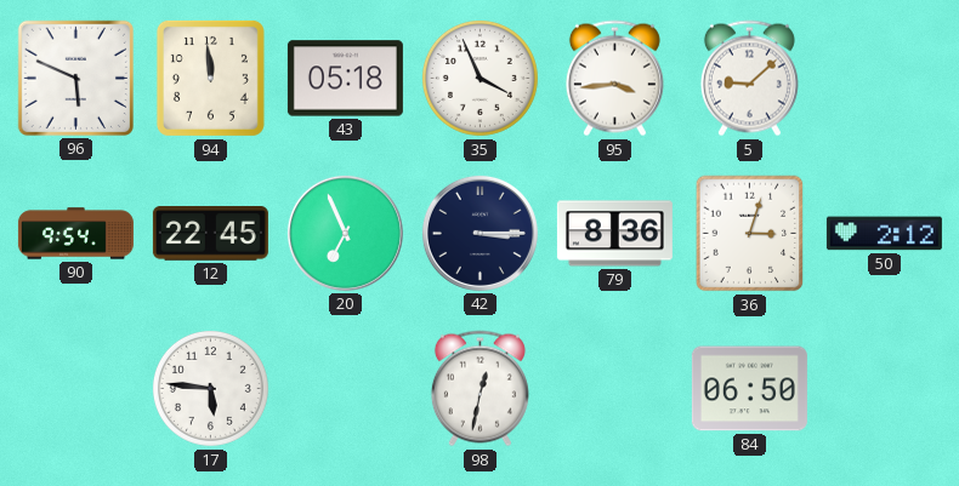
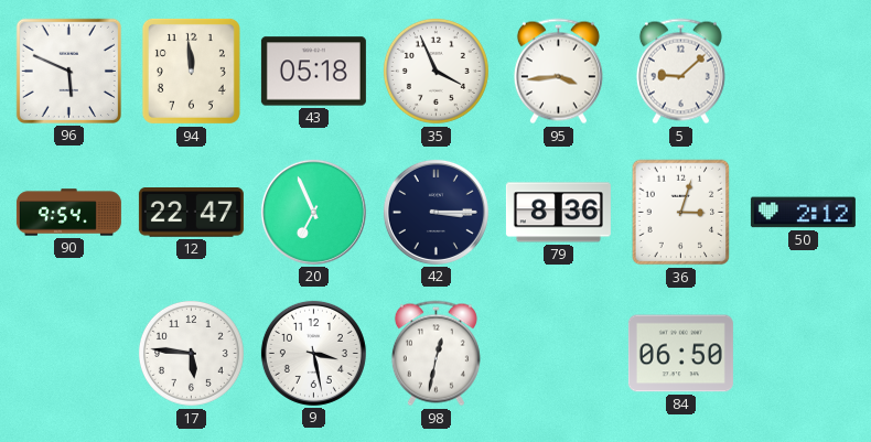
12: 22:45 -> 22:47
9: none -> 3:28
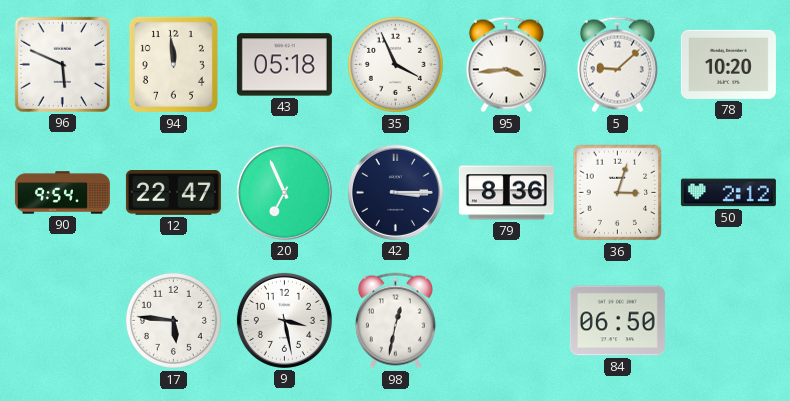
78: none -> 10:20
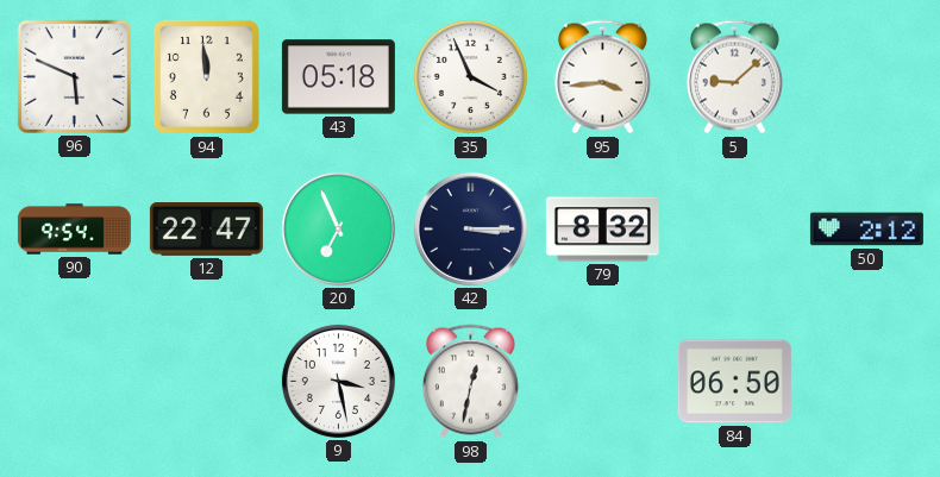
78: 10:20 -> none
79: 8:36 -> 8:32
36: 3:03 -> none
17: 5:46 -> none
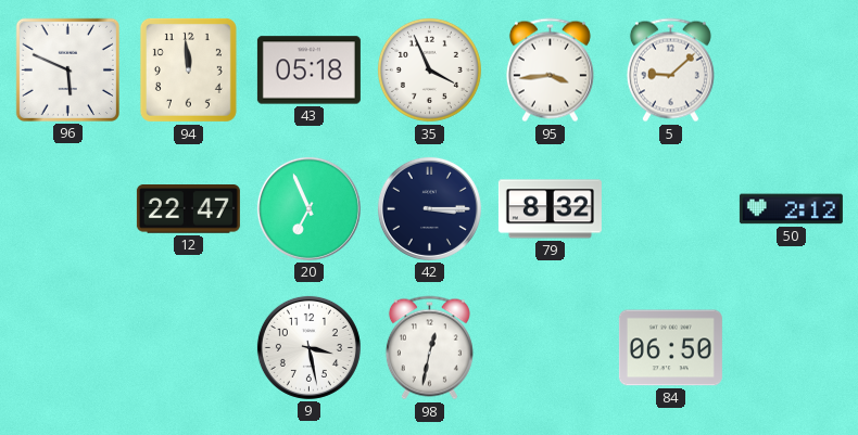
90: 9:54 -> none
